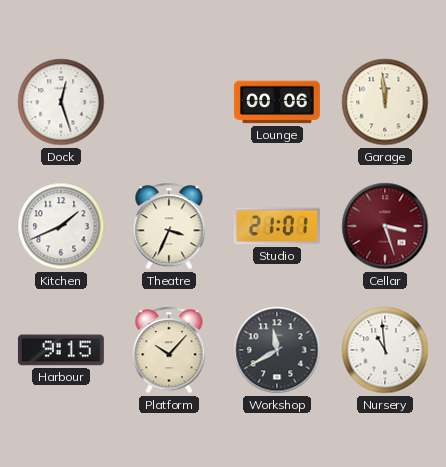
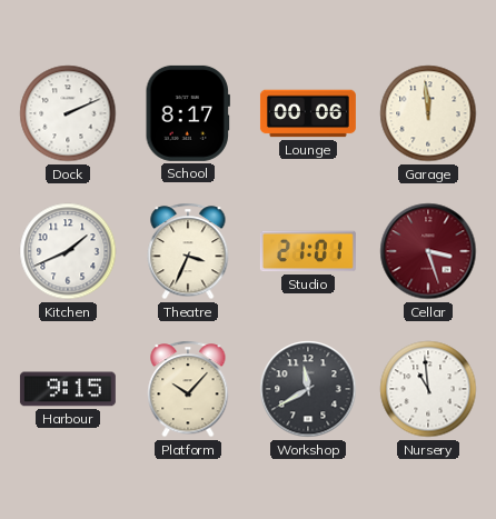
Dock: 12:27 -> 2:11
School: none -> 8:17
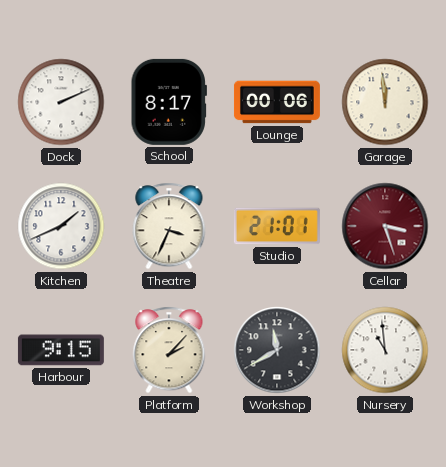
Platform: 10:07 -> 2:07
